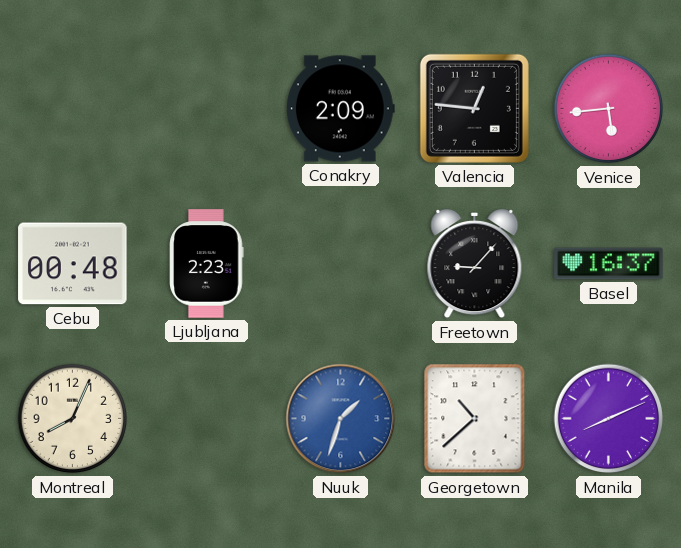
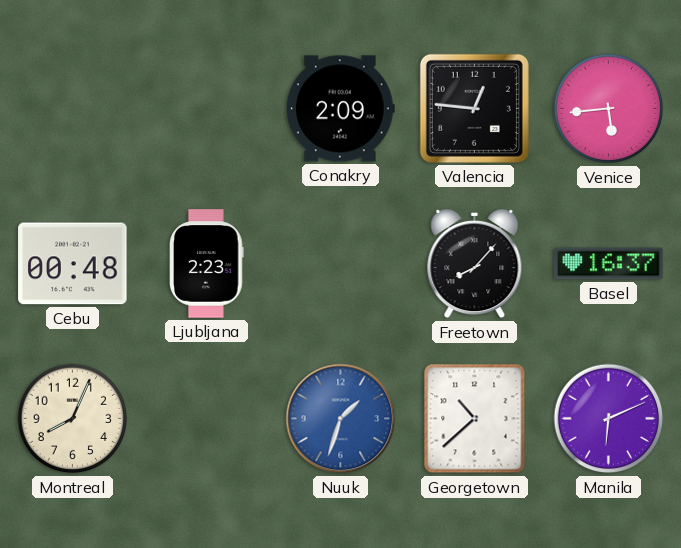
Freetown: 9:07 -> 8:07
Manila: 8:11 -> 6:11
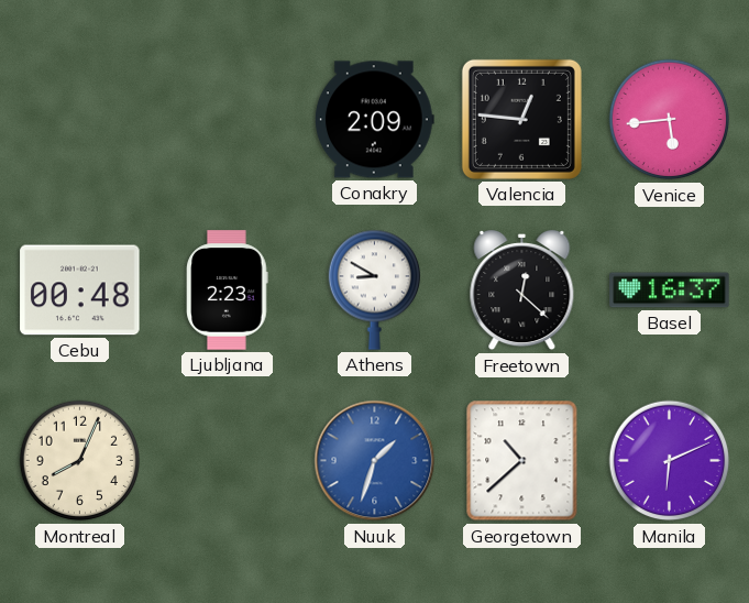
Athens: none -> 8:50
Freetown: 8:07 -> 12:22
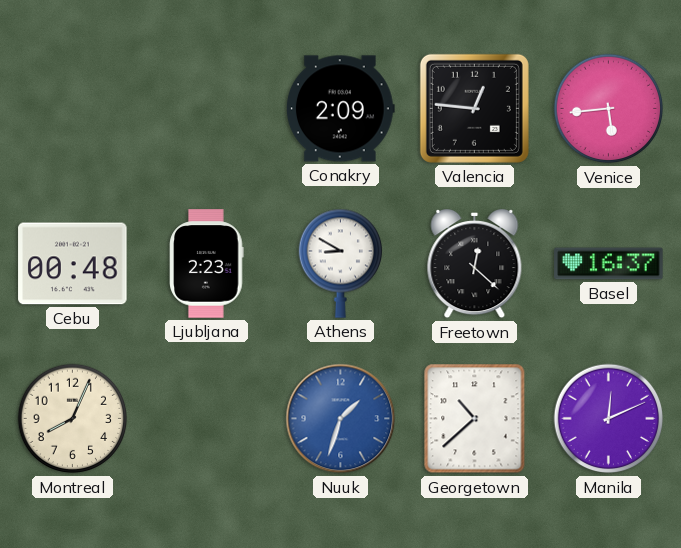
Manila: 6:11 -> 12:11
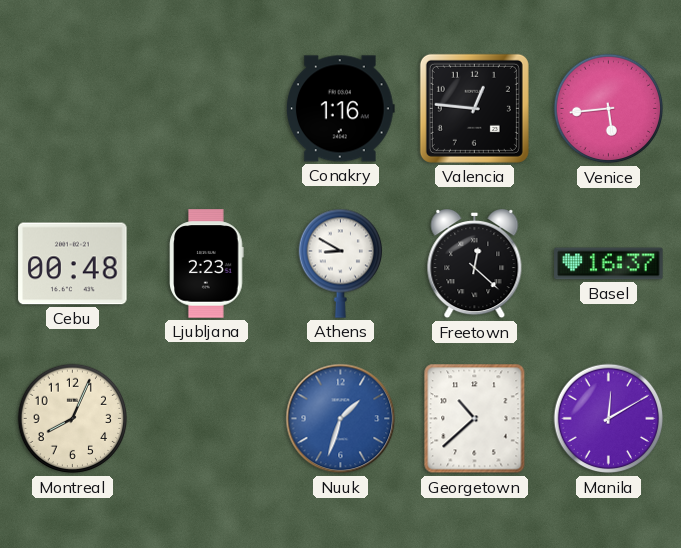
Conakry: 2:09 -> 1:16
Manila: 12:11 -> 12:10
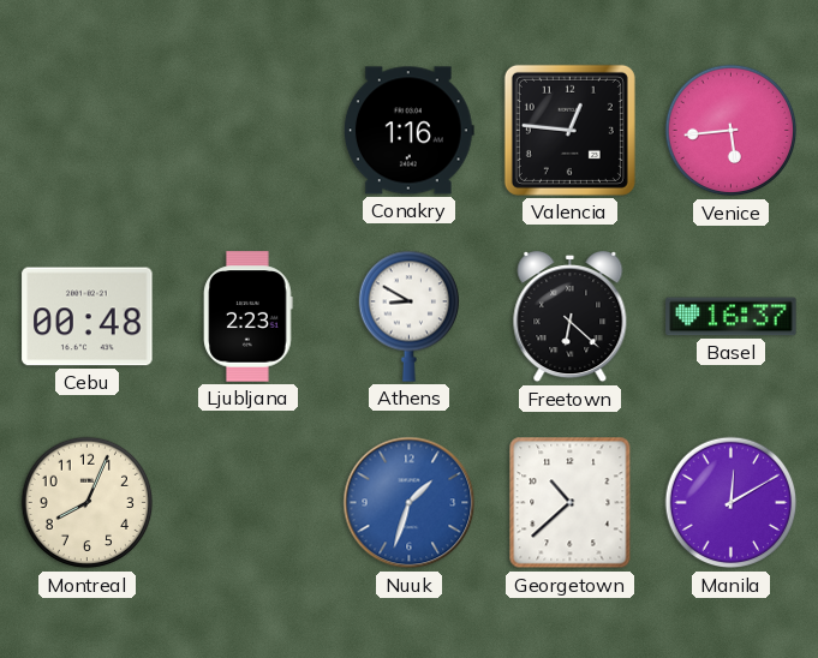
Freetown: 12:22 -> 6:22
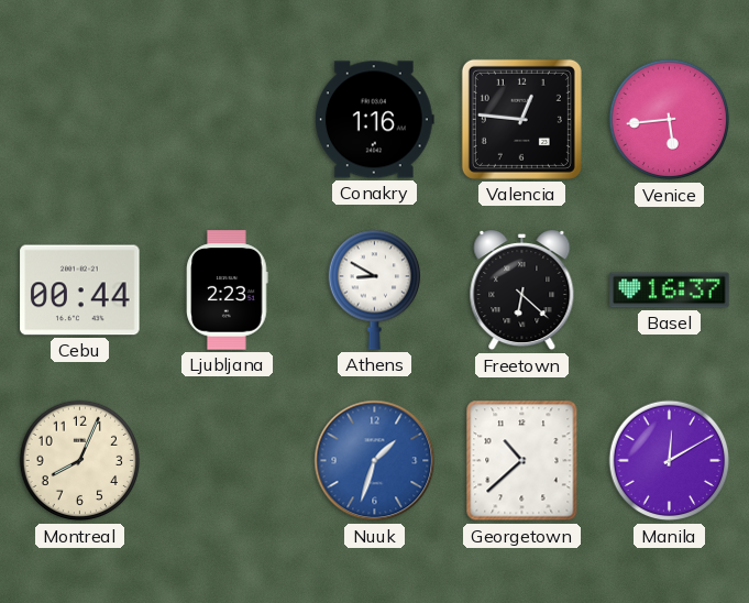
Cebu: 00:48 -> 00:44
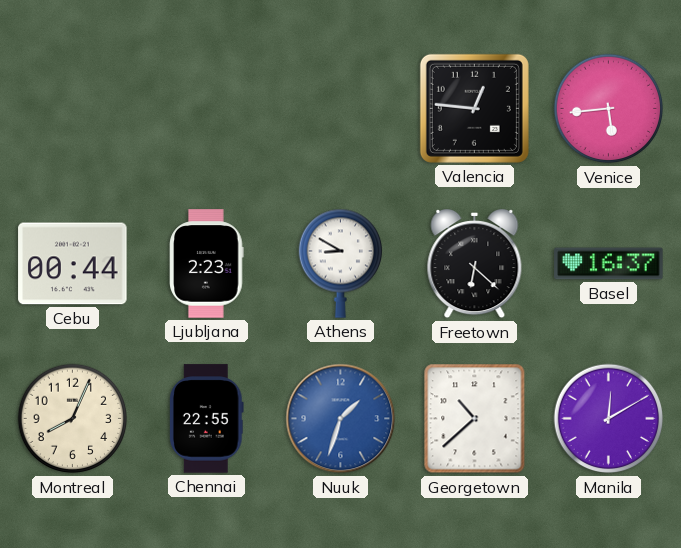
Conakry: 1:16 -> none
Chennai: none -> 22:55
